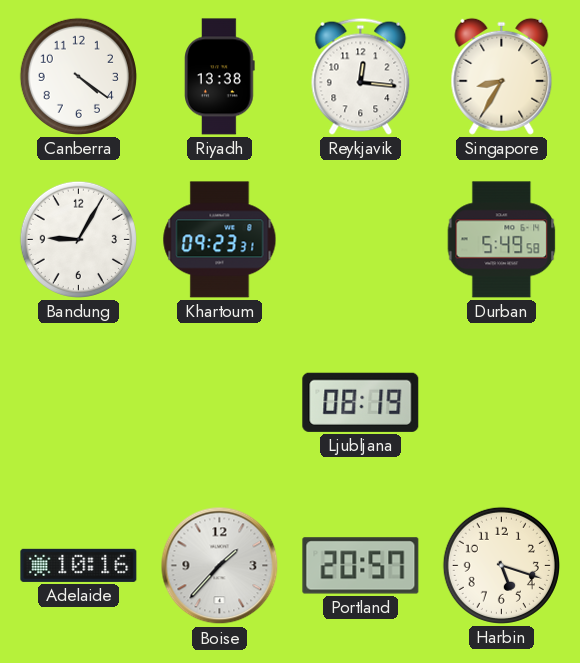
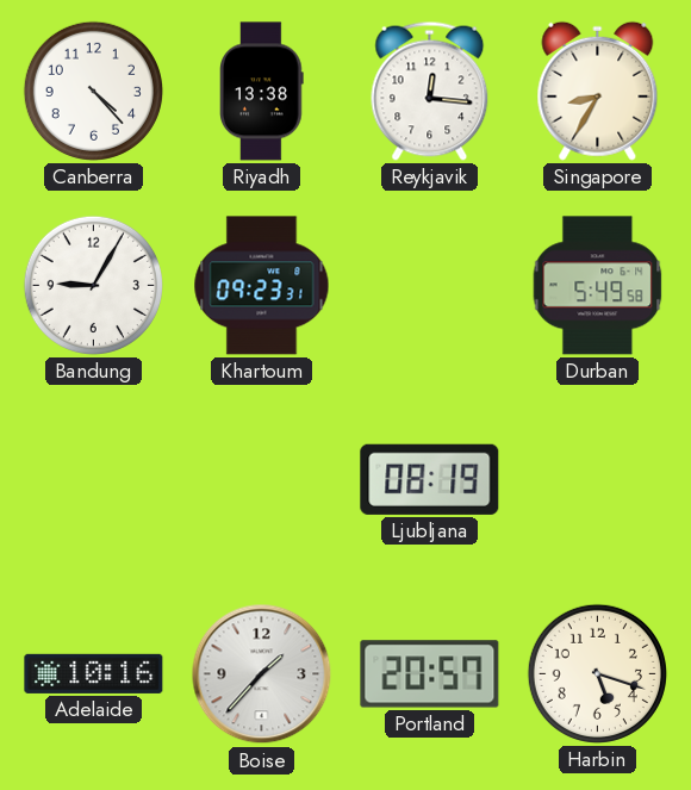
Canberra: 4:21 -> 4:23
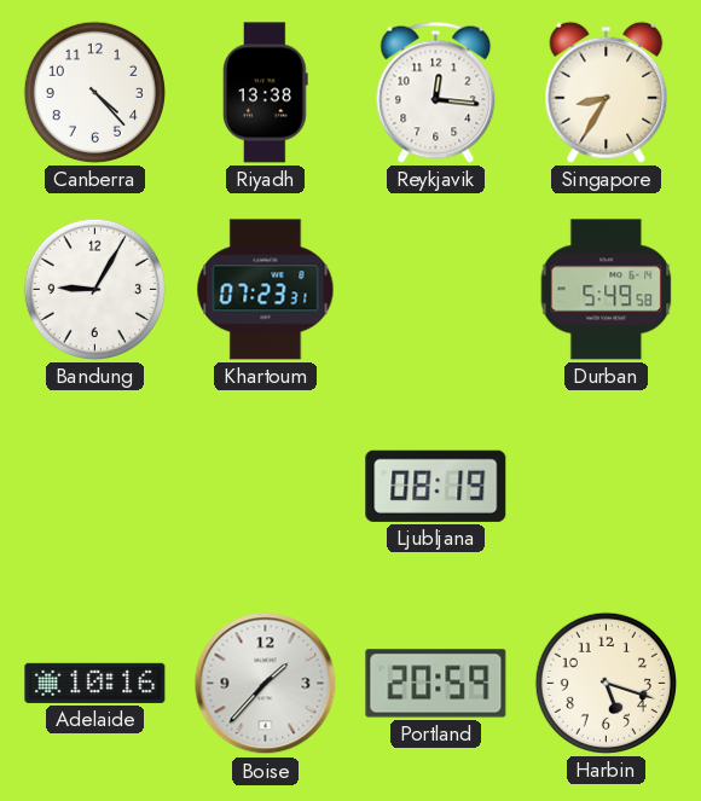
Khartoum: 09:23 -> 07:23
Portland: 20:57 -> 20:59
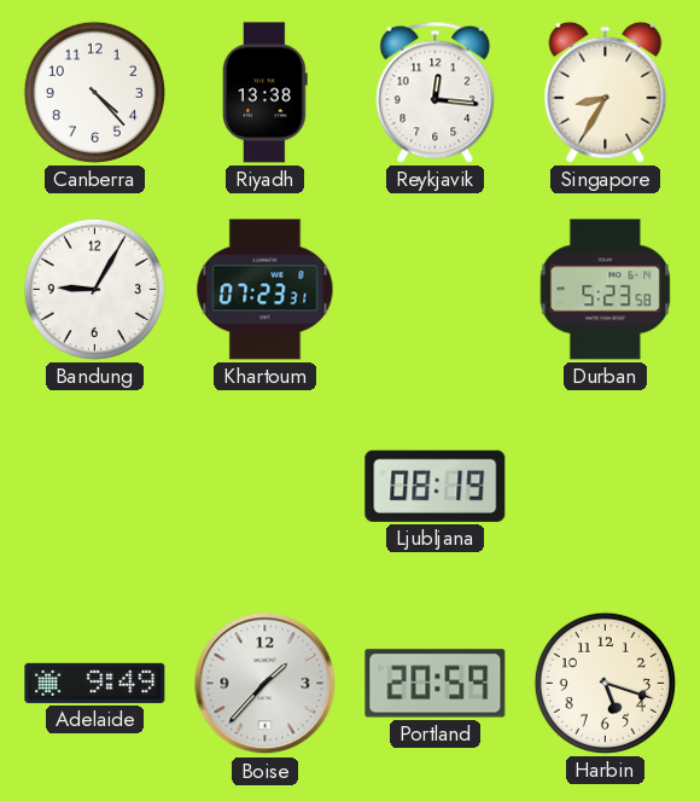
Durban: 5:49 -> 5:23
Adelaide: 10:16 -> 9:49
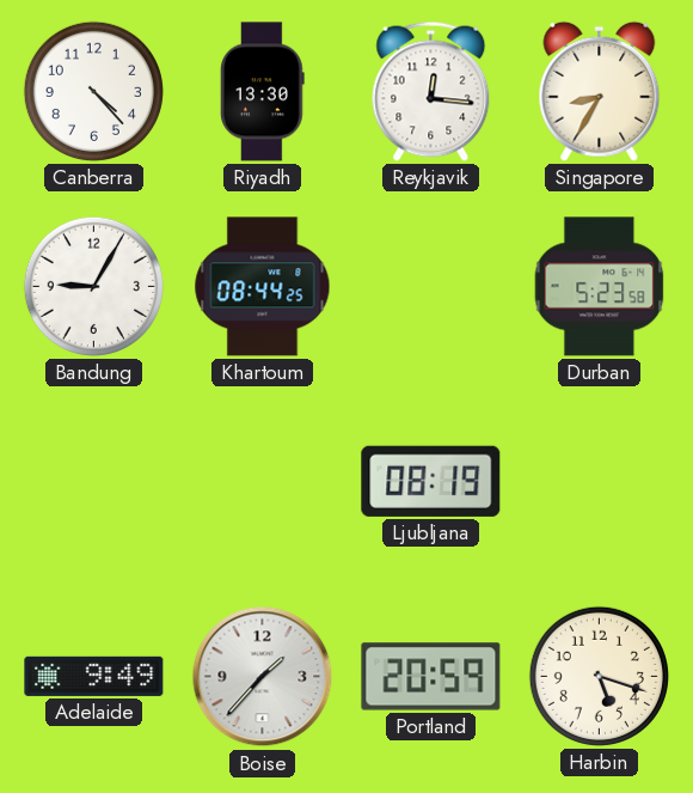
Riyadh: 13:38 -> 13:30
Khartoum: 07:23 -> 08:44
